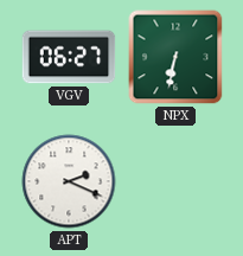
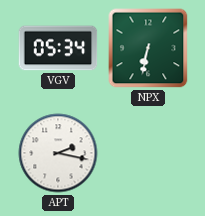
VGV: 06:27 -> 05:34
APT: 2:19 -> 2:17
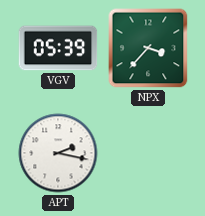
VGV: 05:34 -> 05:39
NPX: 6:32 -> 3:37
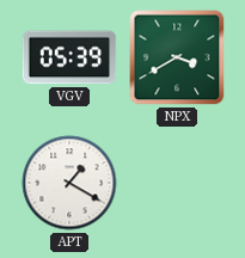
NPX: 3:37 -> 3:40
APT: 2:17 -> 1:20
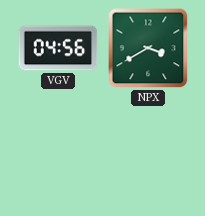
VGV: 05:39 -> 04:56
APT: 1:20 -> none
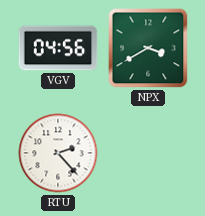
RTU: none -> 2:23
